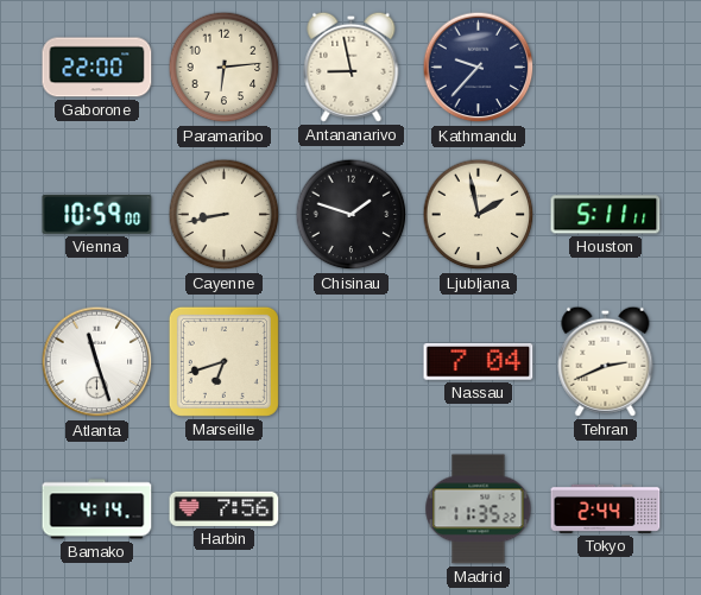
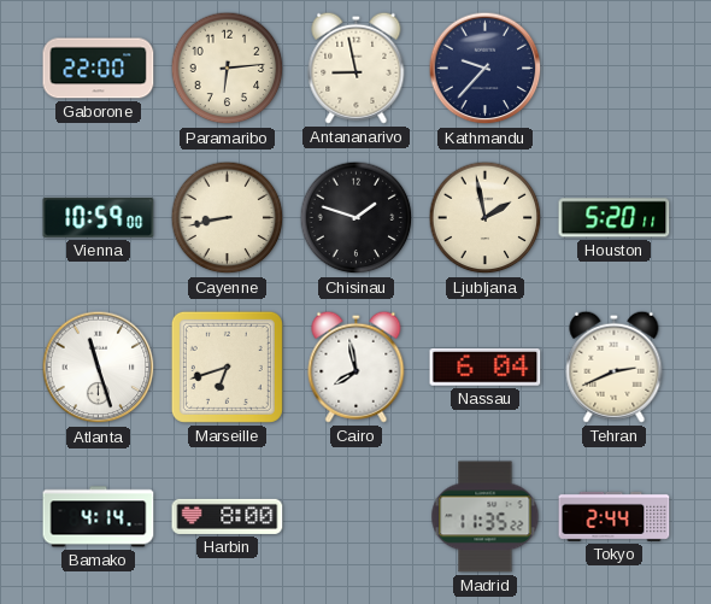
Houston: 5:11 -> 5:20
Cairo: none -> 7:58
Nassau: 7:04 -> 6:04
Harbin: 7:56 -> 8:00
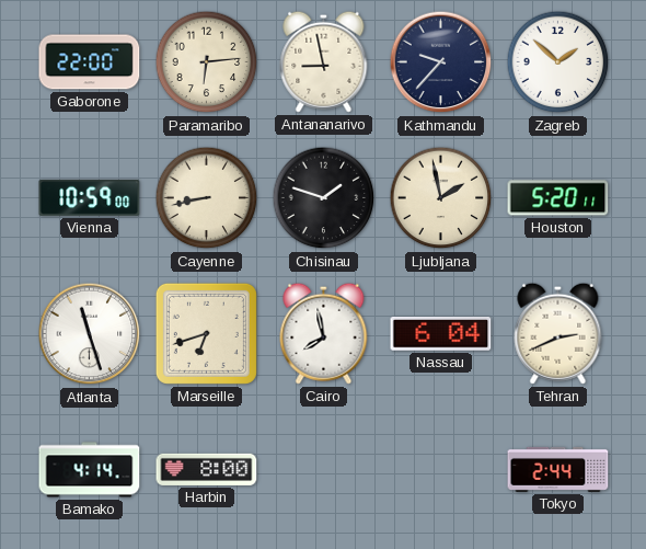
Zagreb: none -> 1:52
Madrid: 11:35 -> none
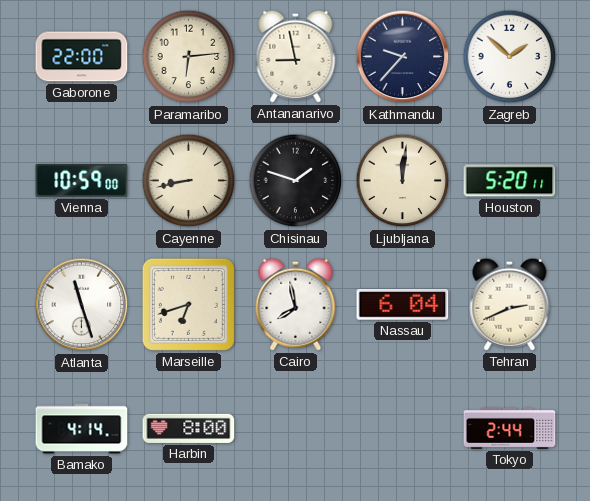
Ljubljana: 1:58 -> 12:01
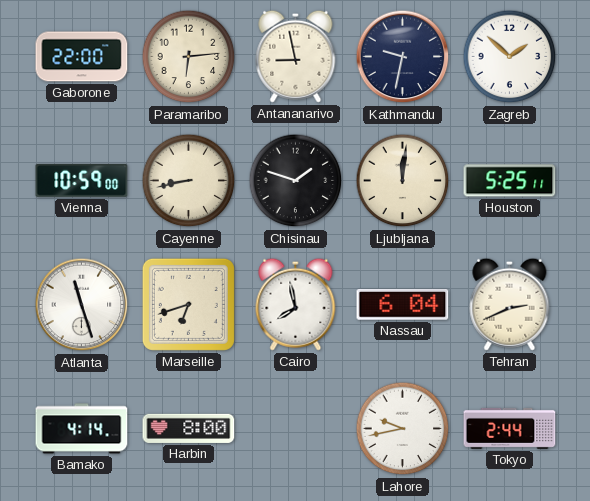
Kathmandu: 9:37 -> 9:32
Houston: 5:20 -> 5:25
Lahore: none -> 9:43
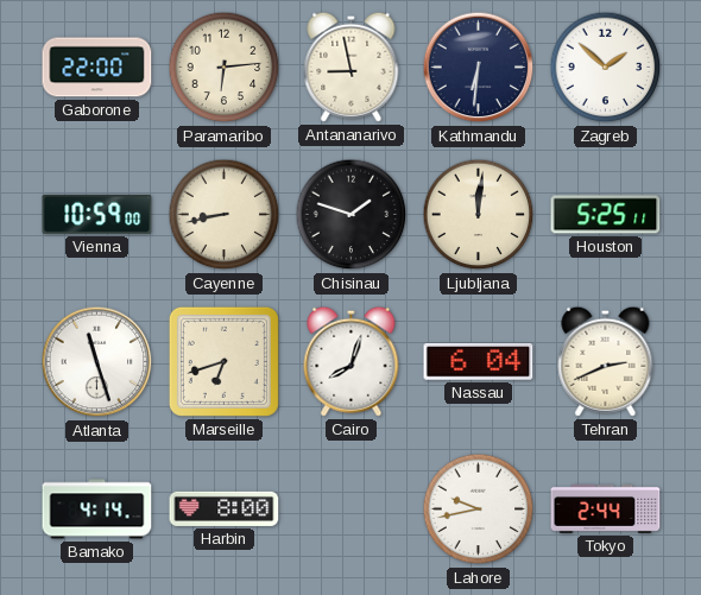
Kathmandu: 9:32 -> 6:31
Cairo: 7:58 -> 8:03
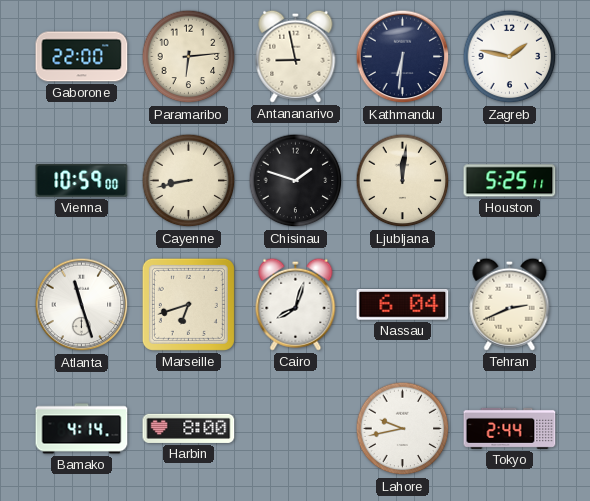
Zagreb: 1:52 -> 1:47
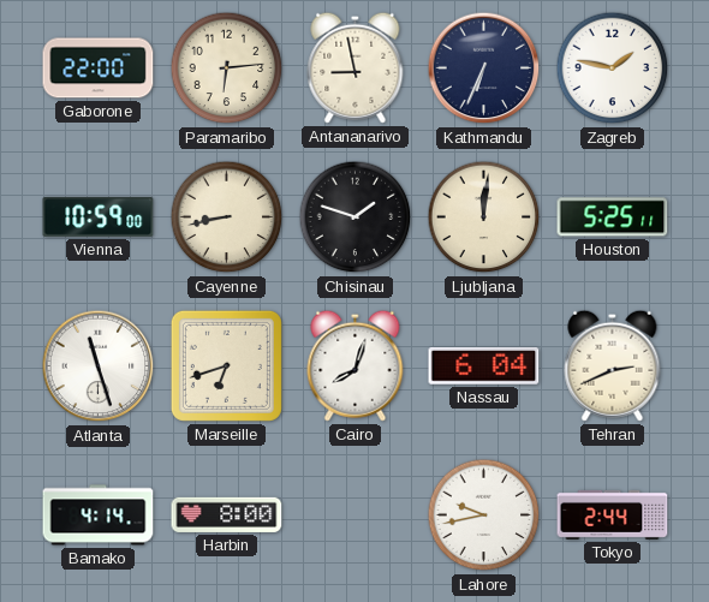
Kathmandu: 6:31 -> 6:34
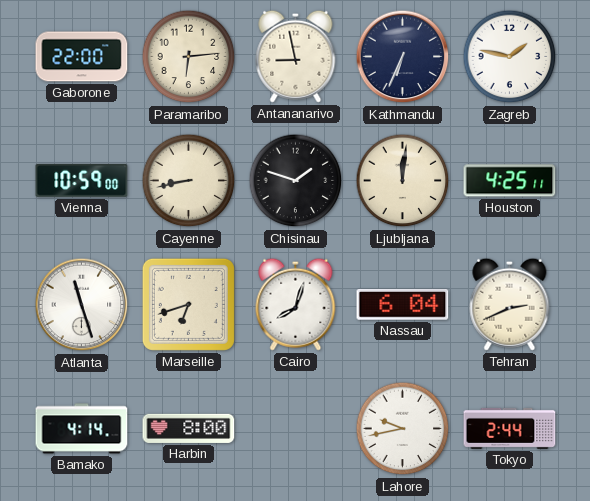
Houston: 5:25 -> 4:25
